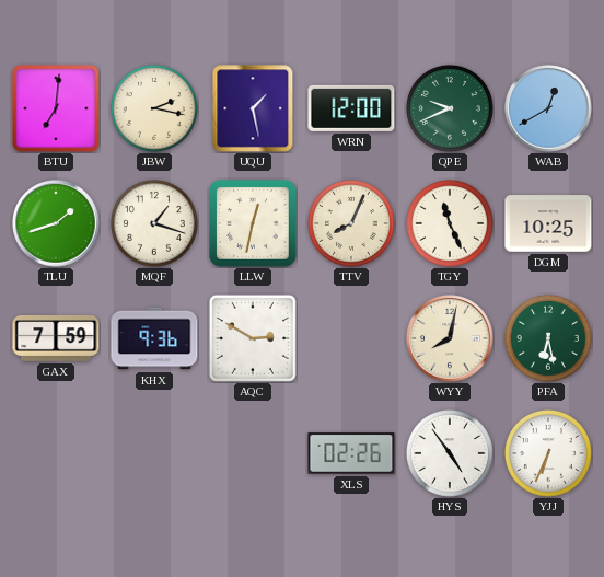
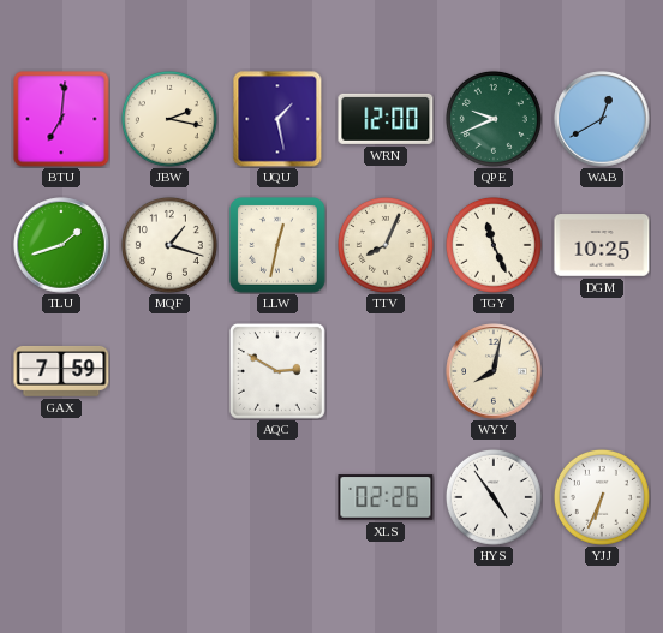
KHX: 9:36 -> none
PFA: 6:28 -> none
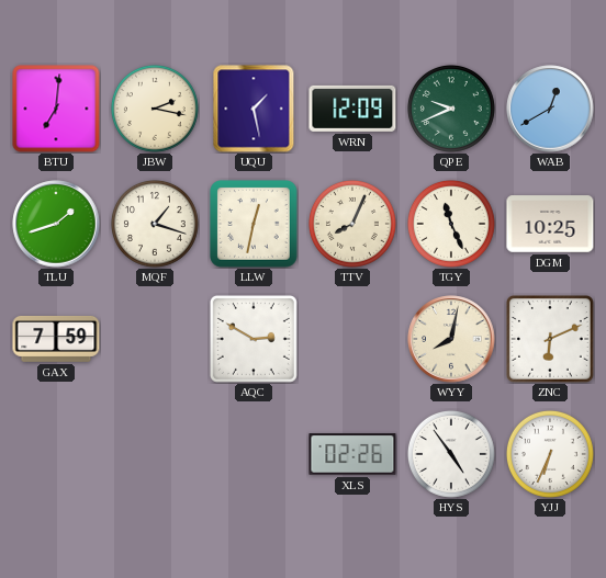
WRN: 12:00 -> 12:09
ZNC: none -> 6:11
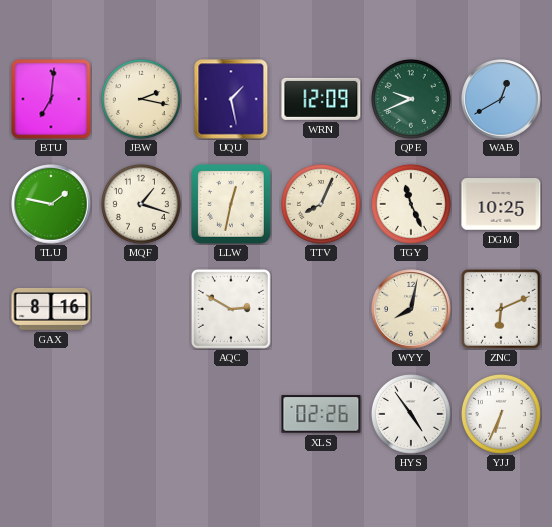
TLU: 1:42 -> 1:47
GAX: 7:59 -> 8:16
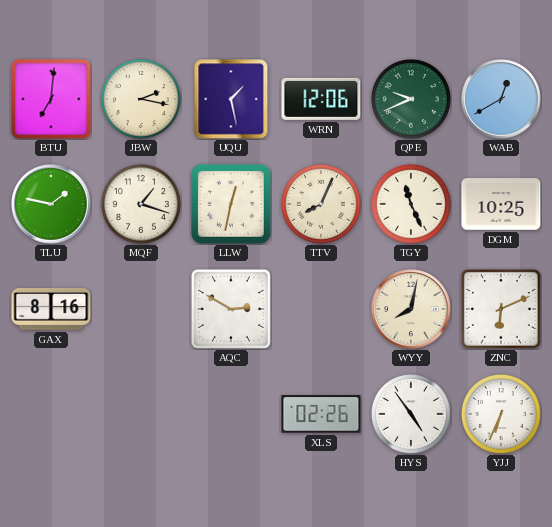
WRN: 12:09 -> 12:06
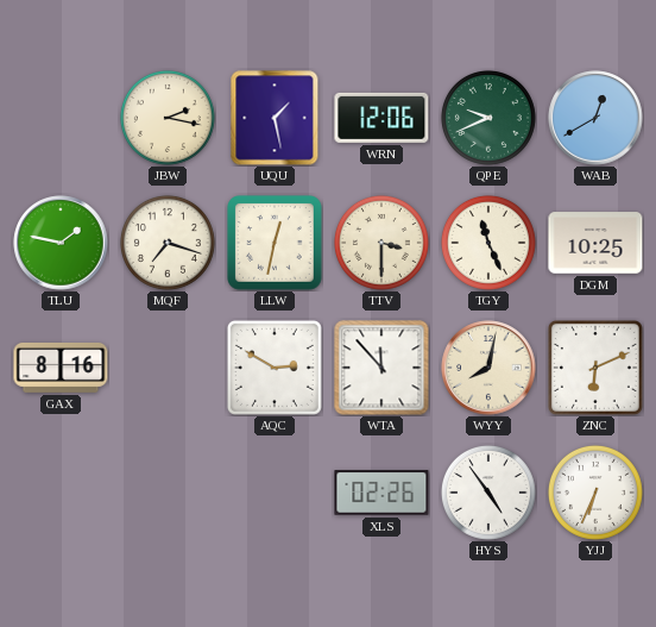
BTU: 7:01 -> none
MQF: 1:18 -> 7:18
TTV: 8:04 -> 3:30
WTA: none -> 11:53
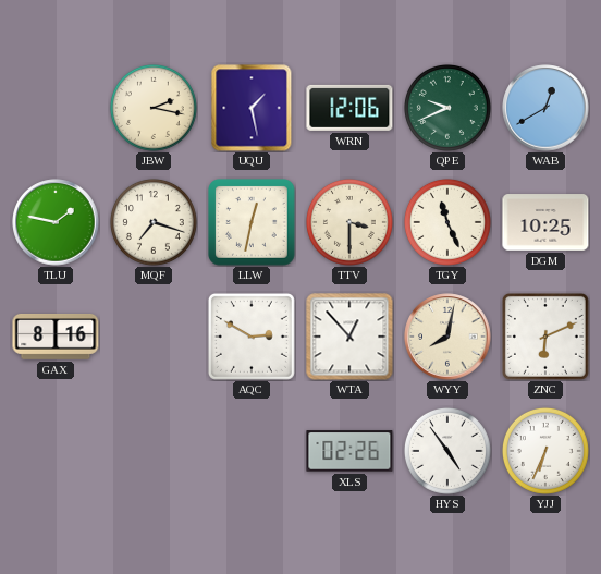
WTA: 11:53 -> 12:53
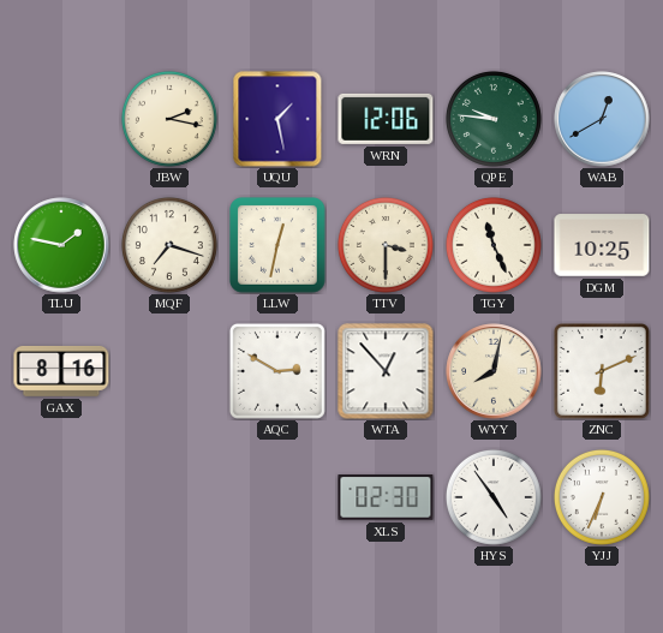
QPE: 9:41 -> 9:46
XLS: 02:26 -> 02:30
